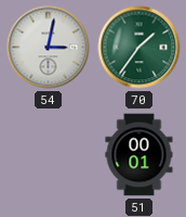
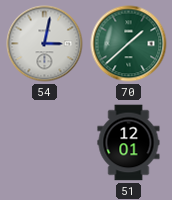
70: 1:36 -> 1:38
51: 00:01 -> 12:01
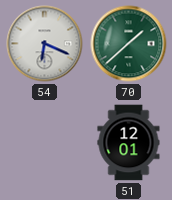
54: 3:02 -> 6:19
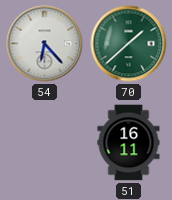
54: 6:19 -> 6:23
51: 12:01 -> 16:11
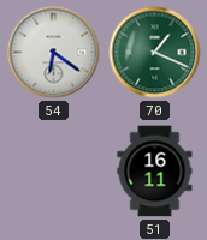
54: 6:23 -> 6:21
70: 1:38 -> 1:19
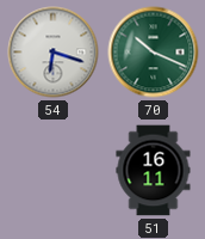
54: 6:21 -> 6:18
70: 1:19 -> 10:19
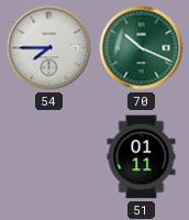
54: 6:18 -> 7:45
51: 16:11 -> 01:11
